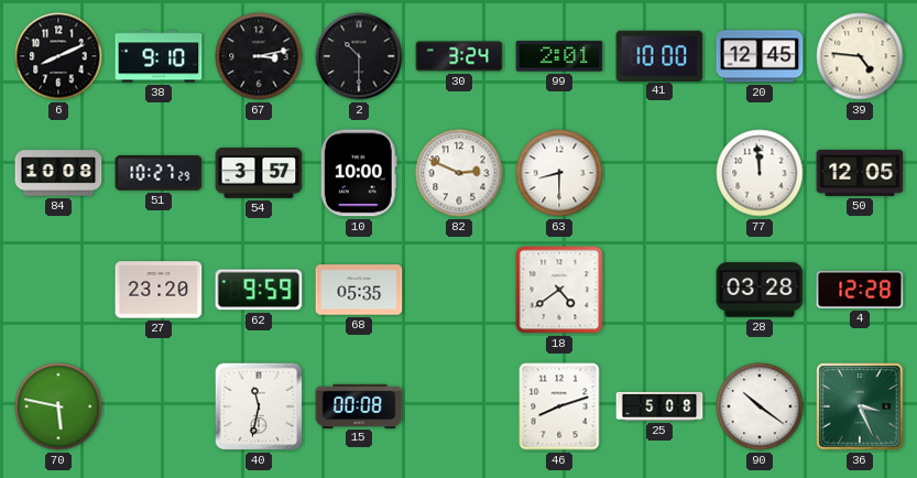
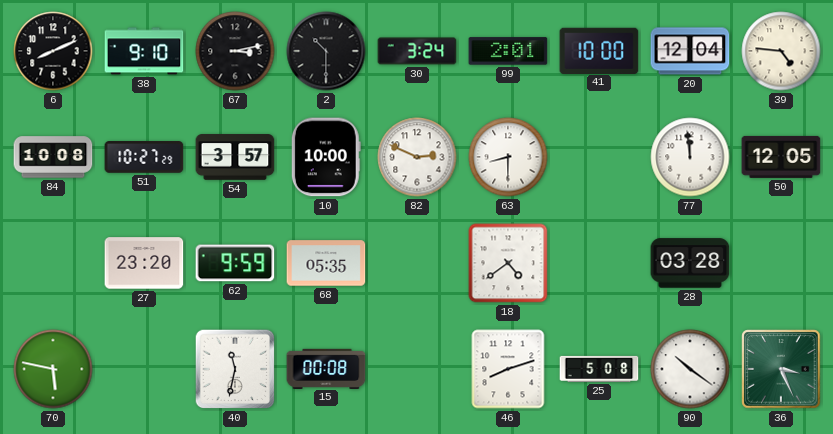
20: 12:45 -> 12:04
4: 12:28 -> none
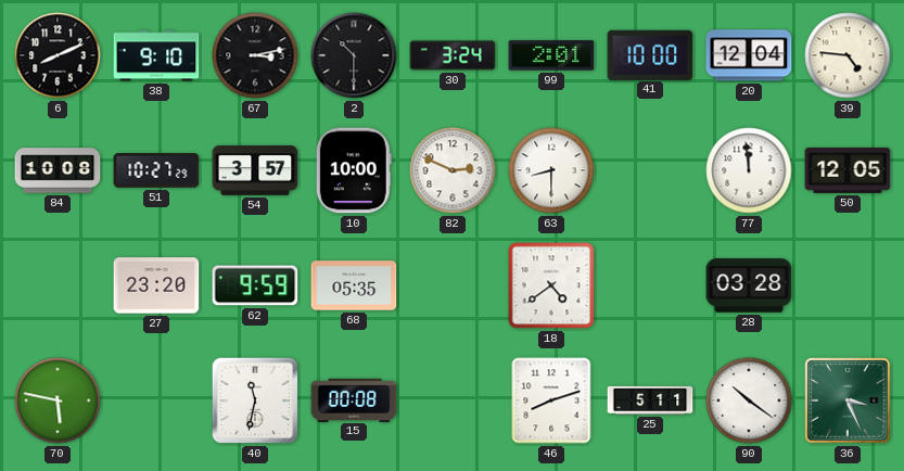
25: 5:08 -> 5:11
